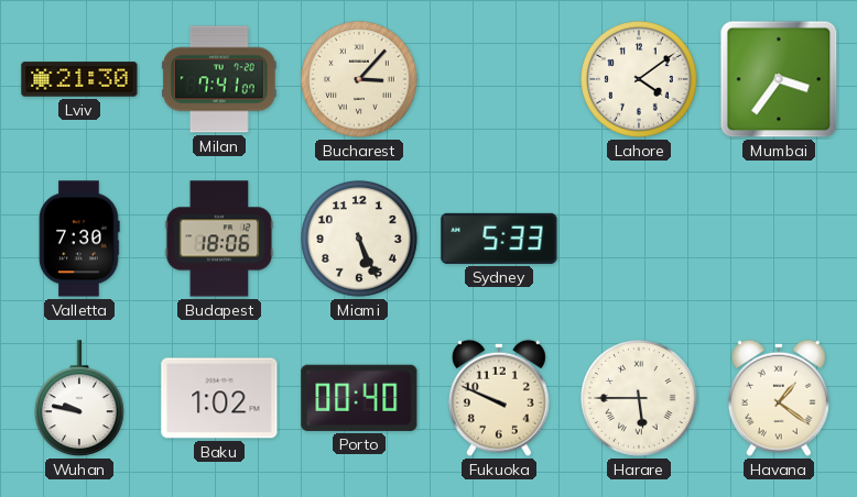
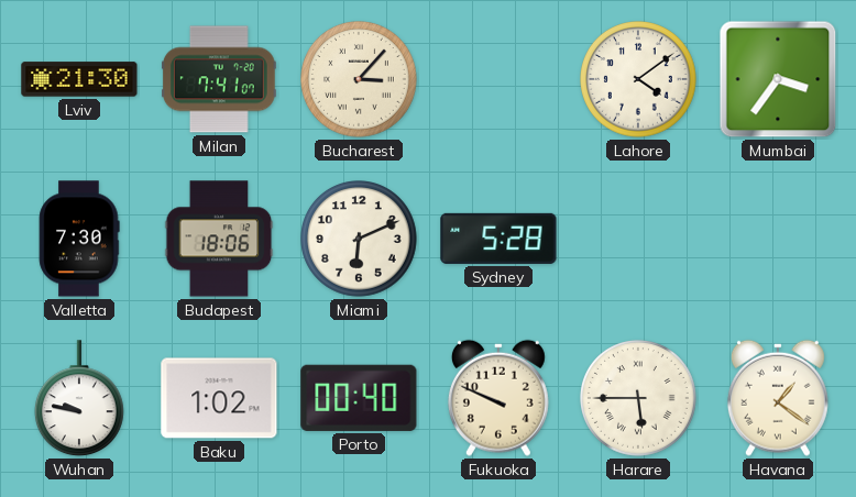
Miami: 5:26 -> 6:11
Sydney: 5:33 -> 5:28
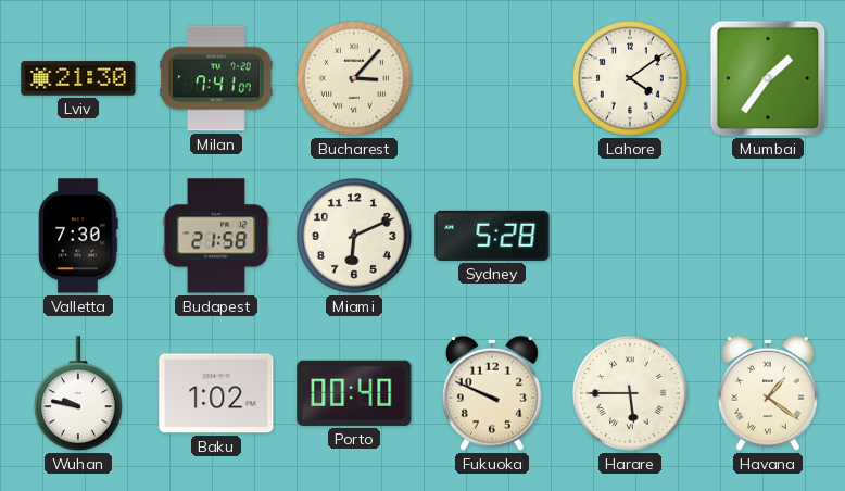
Mumbai: 3:36 -> 1:36
Budapest: 18:06 -> 21:58
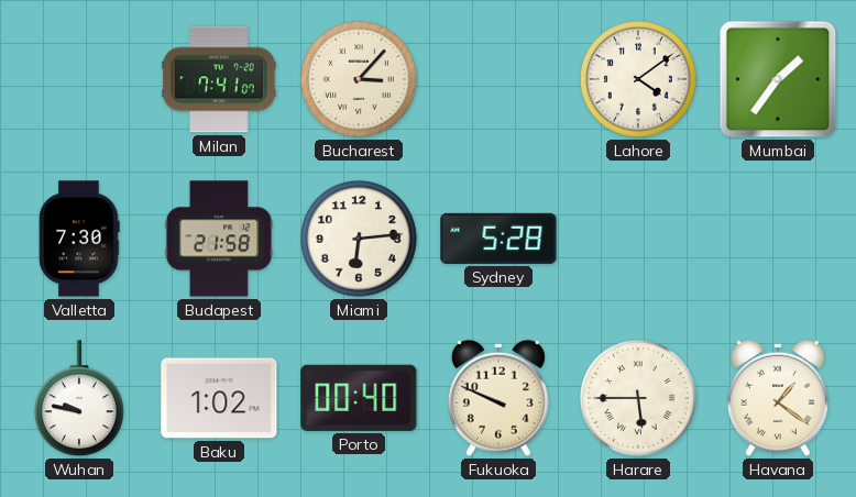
Lviv: 21:30 -> none
Miami: 6:11 -> 6:14
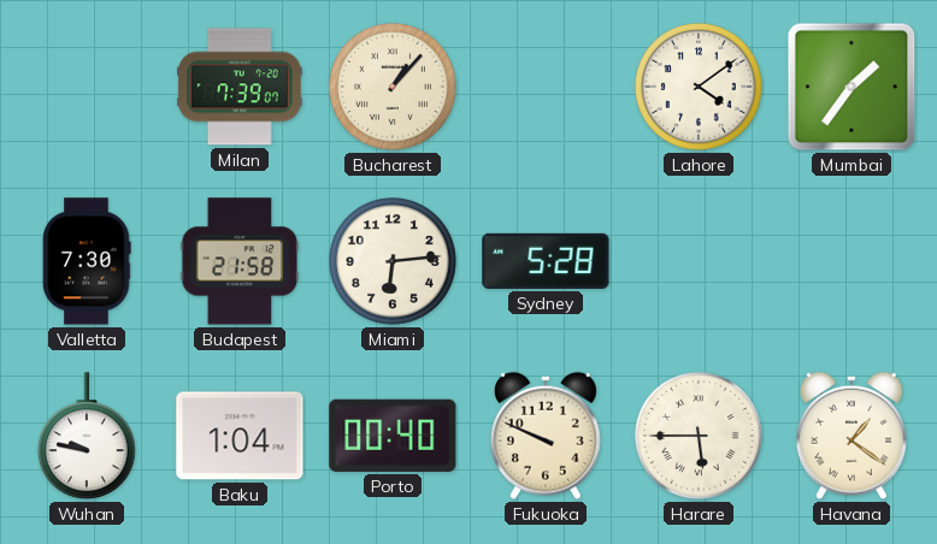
Milan: 7:41 -> 7:39
Bucharest: 3:07 -> 1:07
Baku: 1:02 -> 1:04
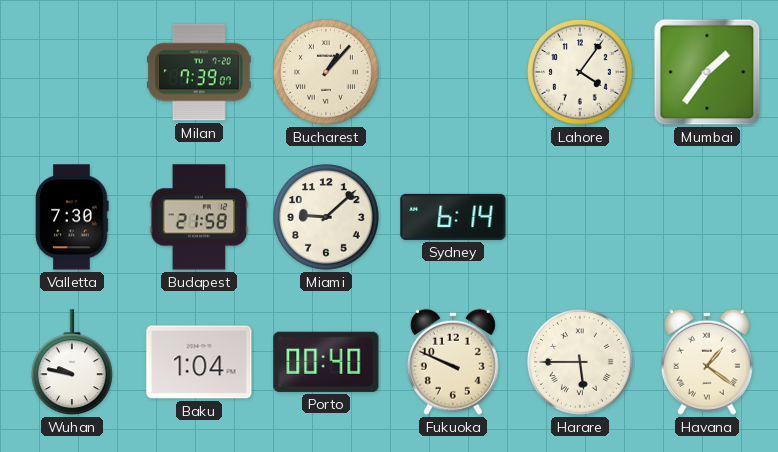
Lahore: 4:09 -> 4:06
Miami: 6:14 -> 9:08
Sydney: 5:28 -> 6:14
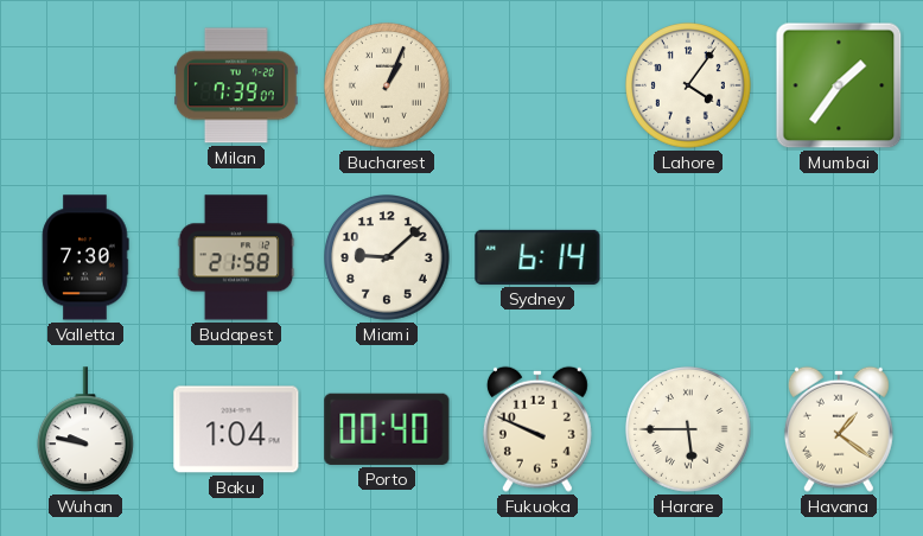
Bucharest: 1:07 -> 1:04
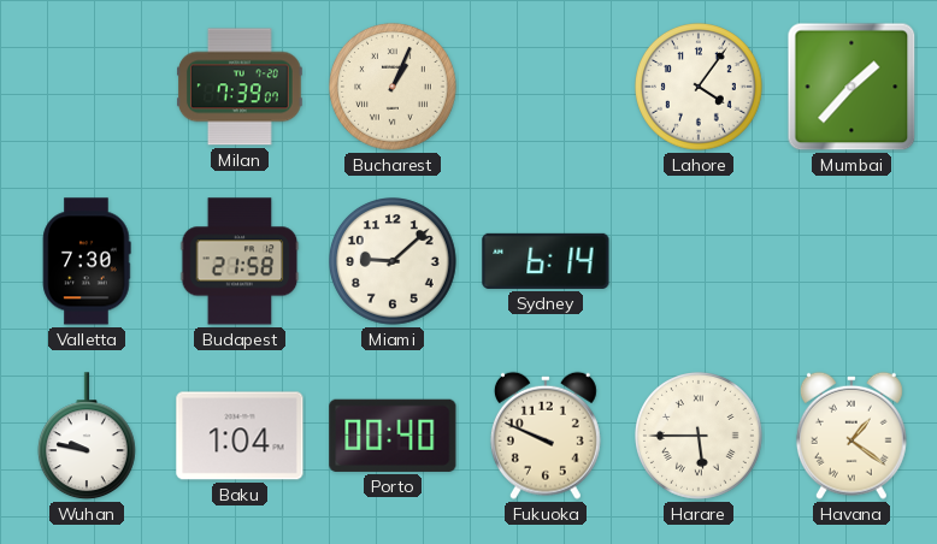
Mumbai: 1:36 -> 1:37
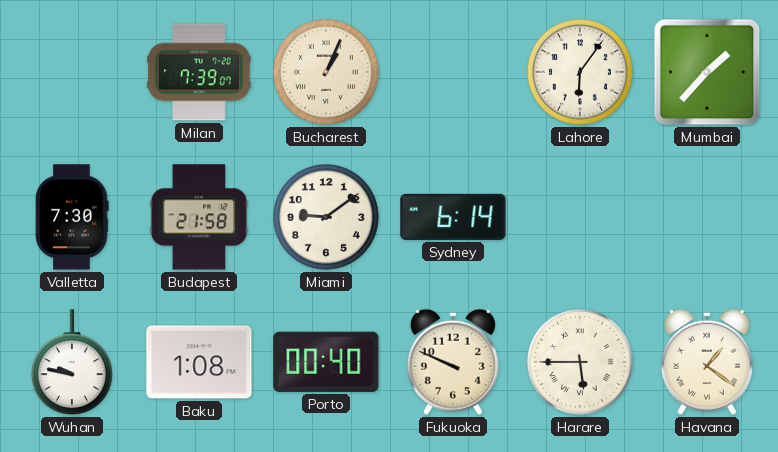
Lahore: 4:06 -> 6:06
Miami: 9:08 -> 9:09
Baku: 1:04 -> 1:08
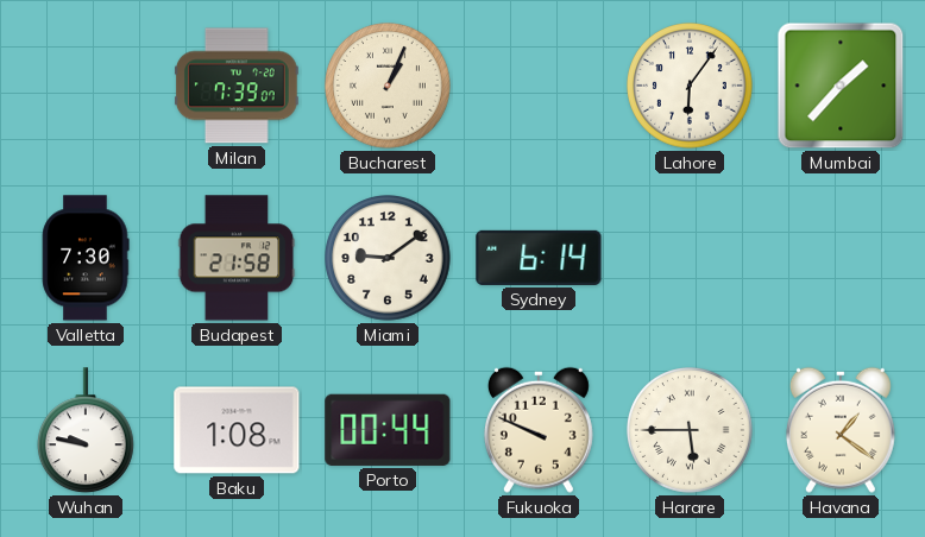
Porto: 00:40 -> 00:44
